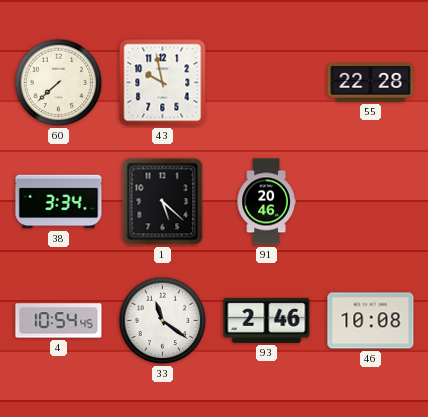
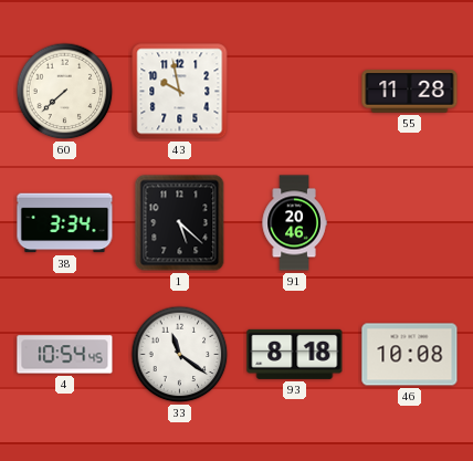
55: 22:28 -> 11:28
93: 2:46 -> 8:18
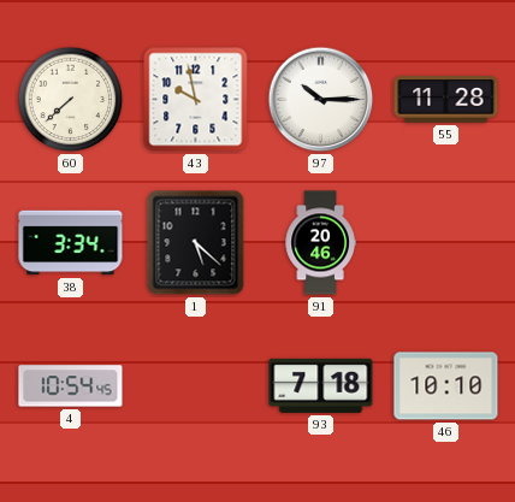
97: none -> 10:15
33: 11:21 -> none
93: 8:18 -> 7:18
46: 10:08 -> 10:10
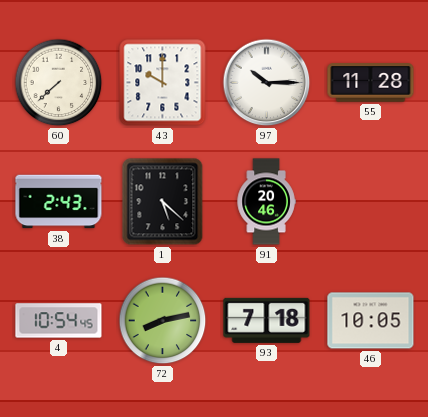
43: 9:58 -> 10:00
38: 3:34 -> 2:43
72: none -> 8:13
46: 10:10 -> 10:05
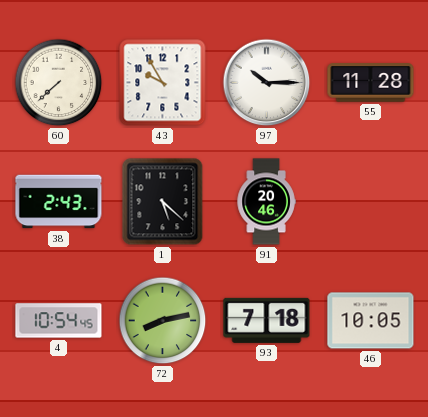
43: 10:00 -> 9:55
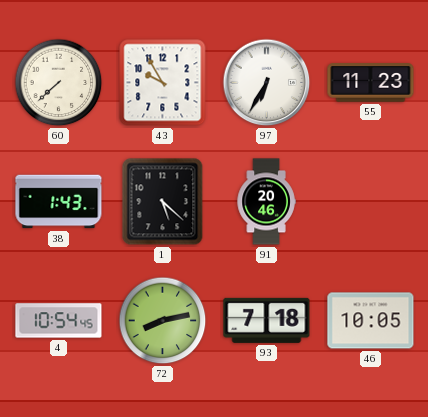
97: 10:15 -> 6:35
55: 11:28 -> 11:23
38: 2:43 -> 1:43
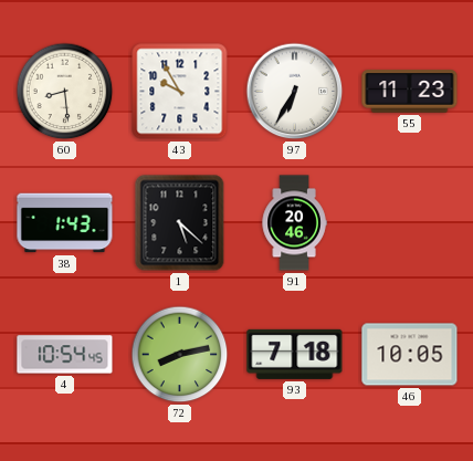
60: 7:38 -> 8:29
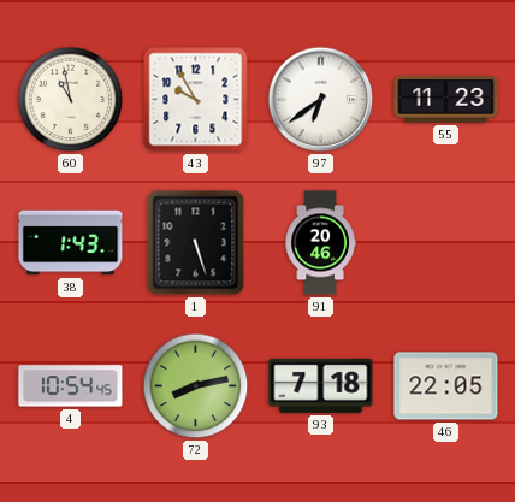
60: 8:29 -> 10:58
97: 6:35 -> 6:39
1: 5:22 -> 5:27
46: 10:05 -> 22:05
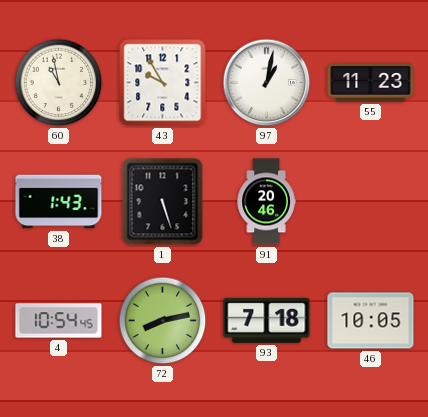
97: 6:39 -> 1:02
46: 22:05 -> 10:05
